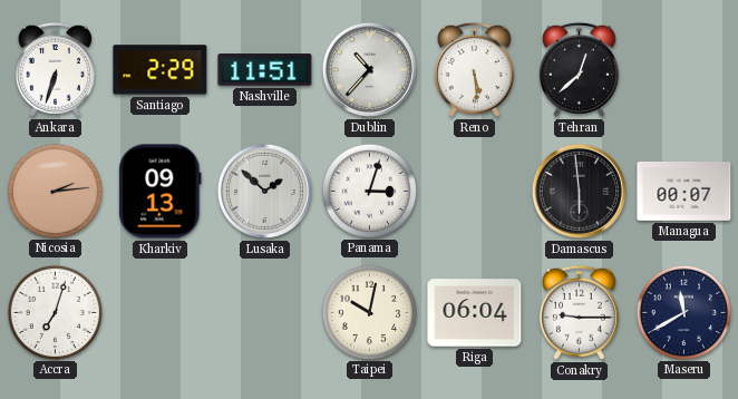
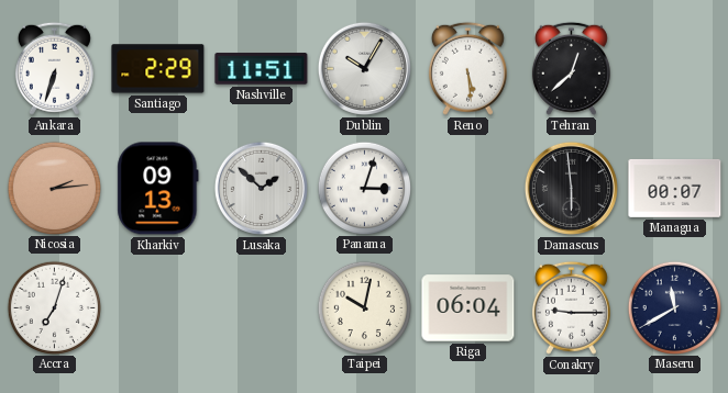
Dublin: 10:37 -> 10:05
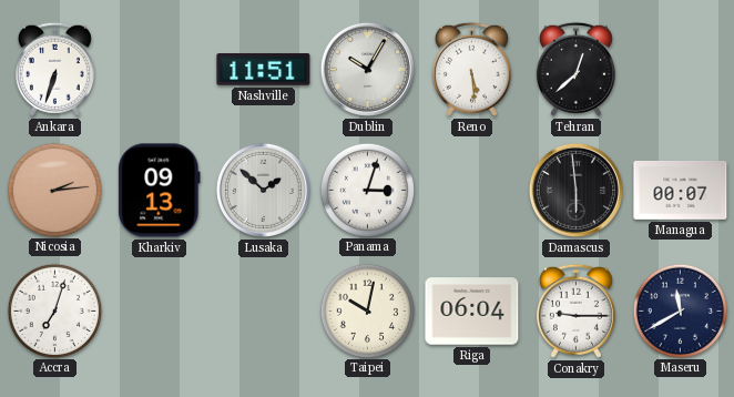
Santiago: 2:29 -> none
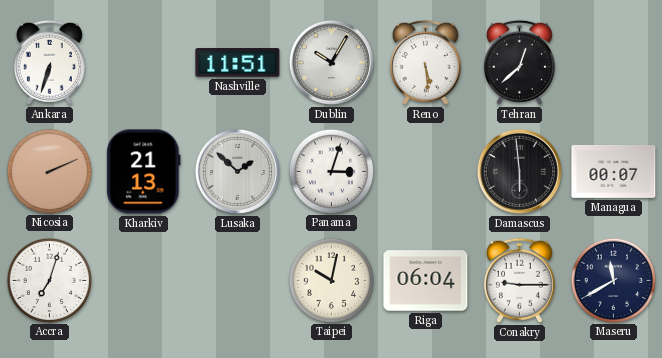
Nicosia: 2:14 -> 2:11
Kharkiv: 09:13 -> 21:13
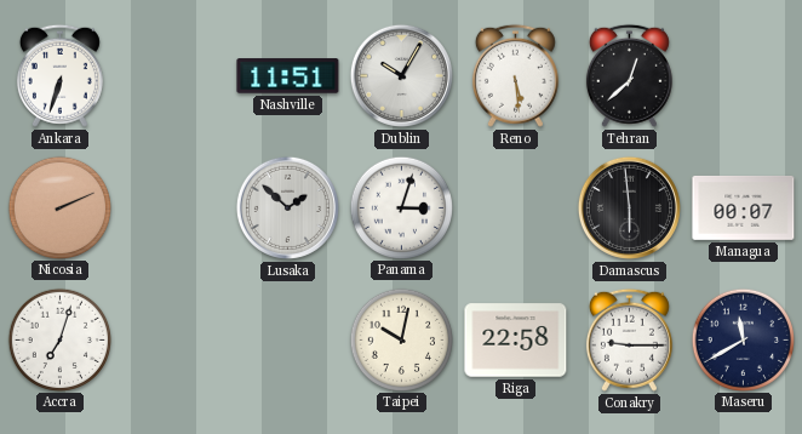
Kharkiv: 21:13 -> none
Riga: 06:04 -> 22:58
